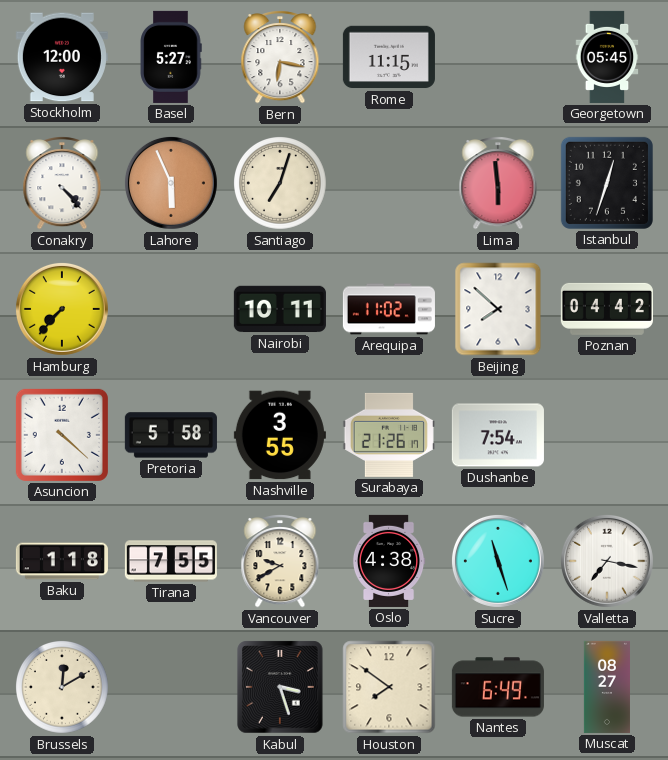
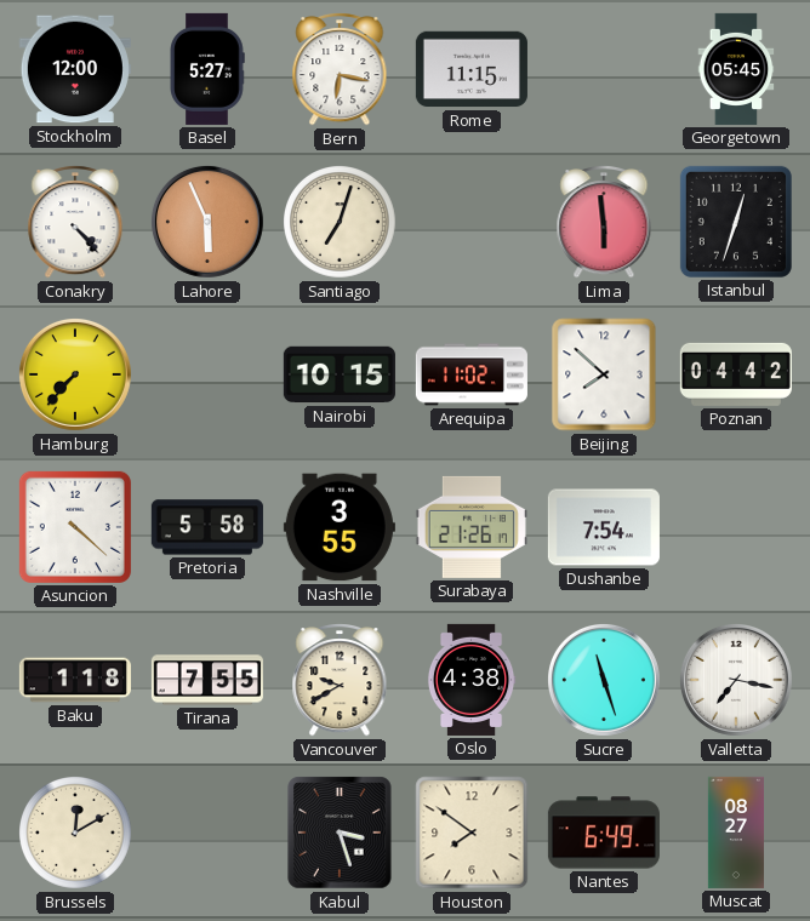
Nairobi: 10:11 -> 10:15
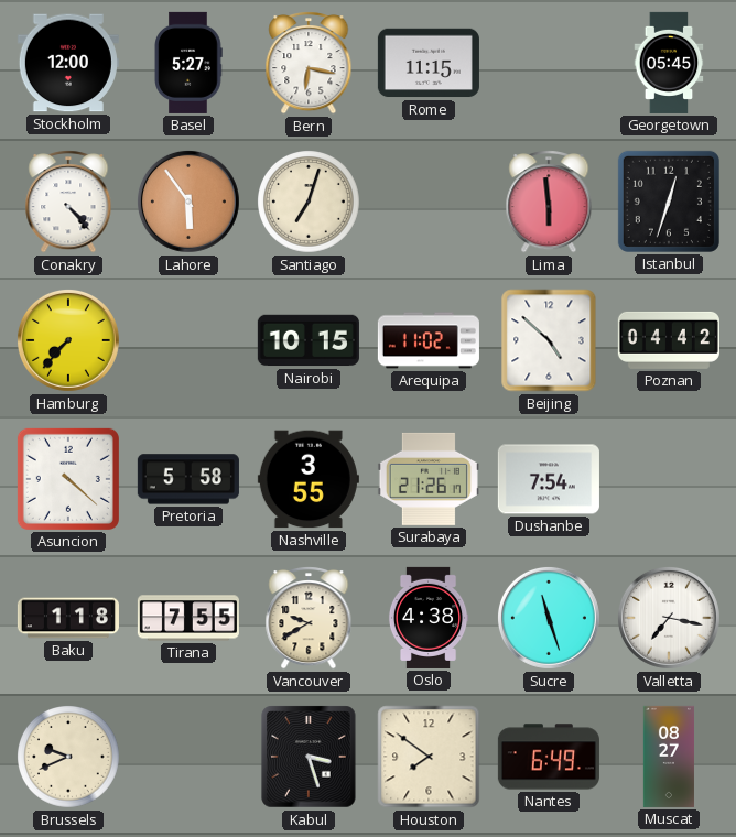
Lahore: 5:56 -> 5:54
Beijing: 7:52 -> 4:52
Brussels: 12:10 -> 9:41
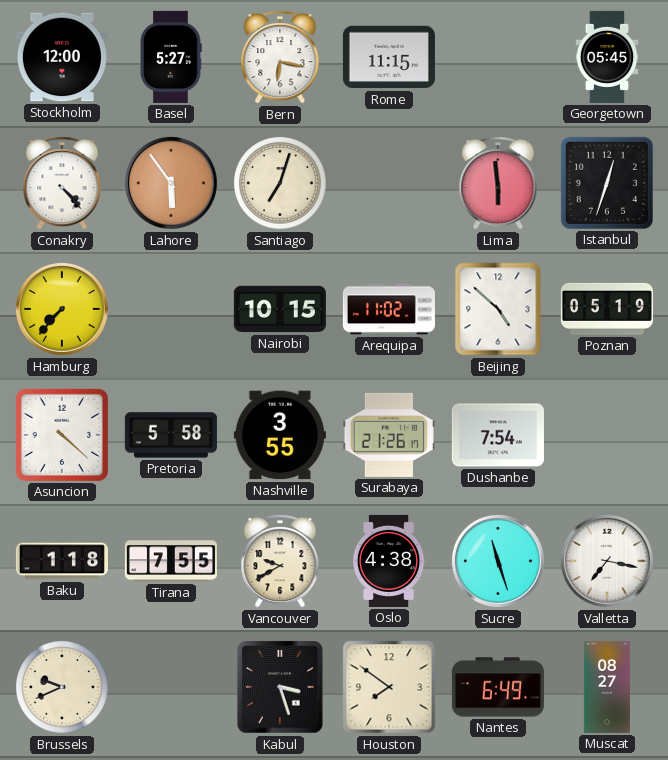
Poznan: 04:42 -> 05:19
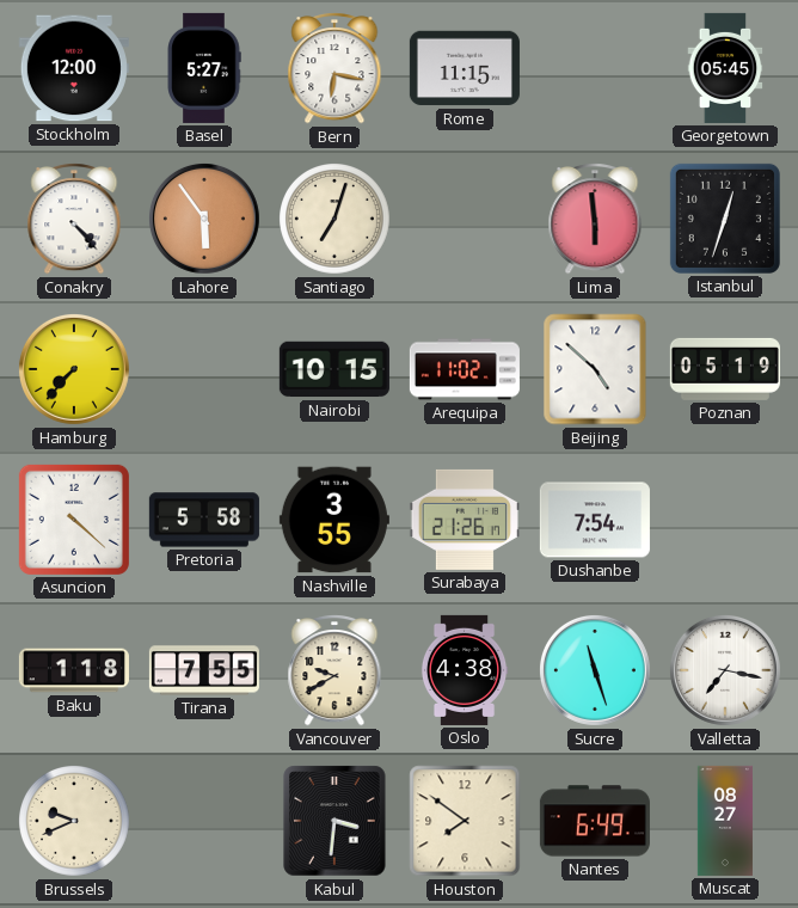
Kabul: 3:27 -> 3:31
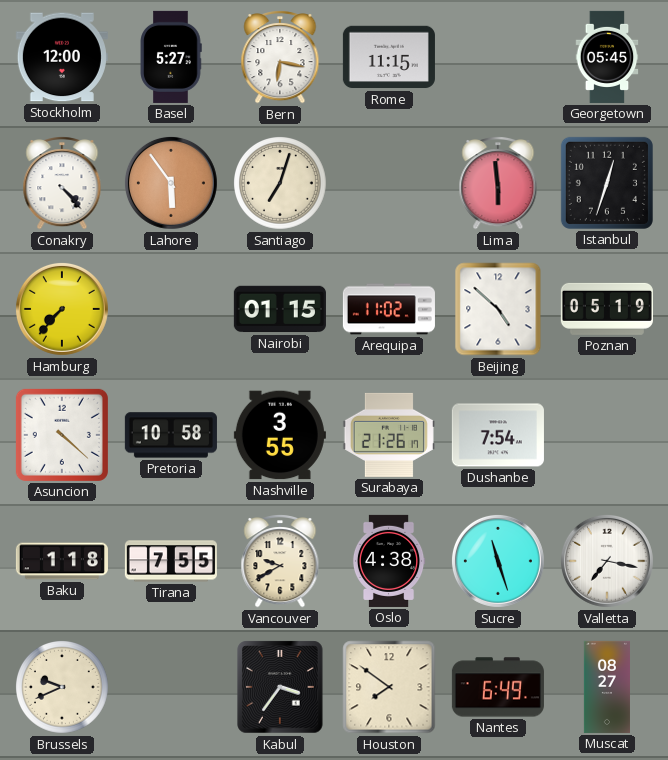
Nairobi: 10:15 -> 01:15
Pretoria: 5:58 -> 10:58
Kabul: 3:31 -> 3:36
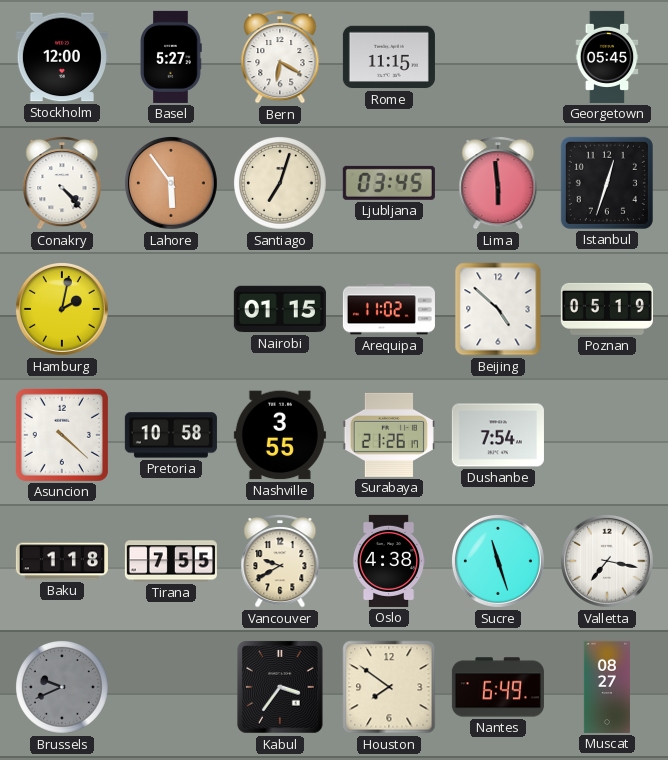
Bern: 6:17 -> 6:20
Ljubljana: none -> 03:45
Hamburg: 7:37 -> 2:02
Brussels dial: cream -> grey
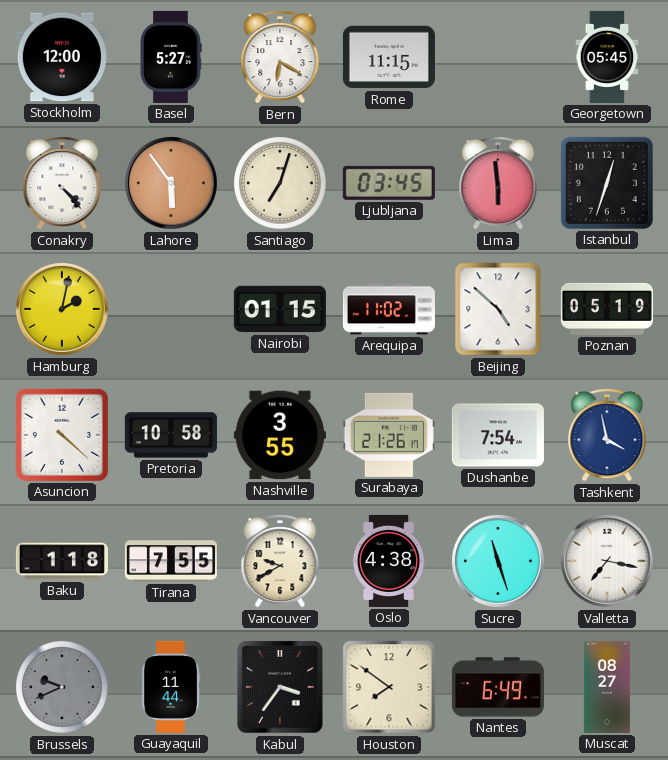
Tashkent: none -> 3:58
Guayaquil: none -> 11:44
